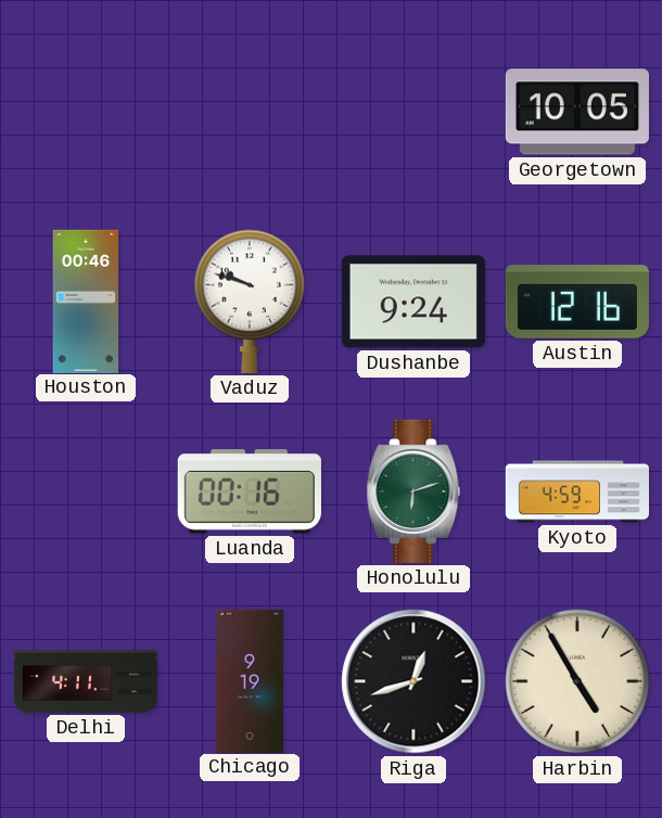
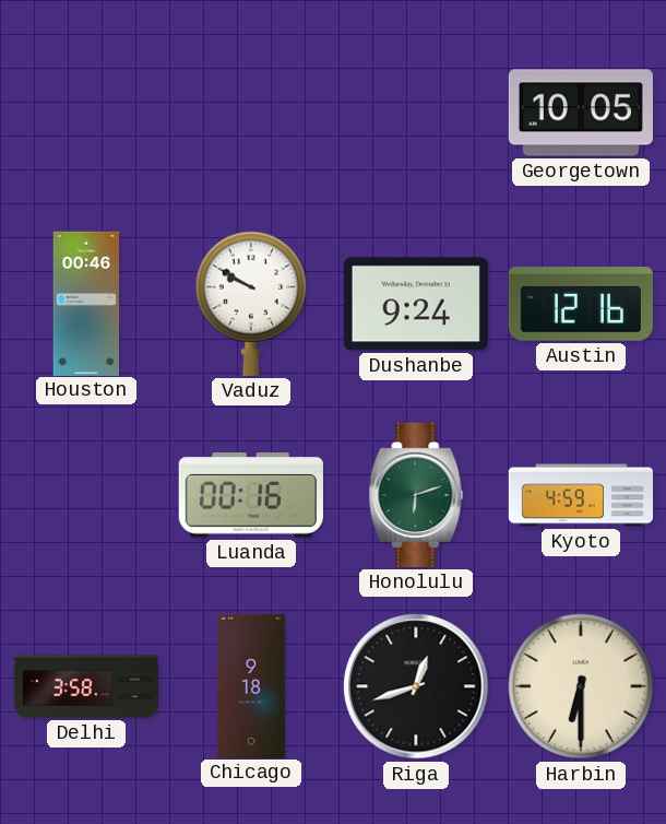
Vaduz: 9:48 -> 9:50
Delhi: 4:11 -> 3:58
Chicago: 9:19 -> 9:18
Harbin: 4:55 -> 6:30
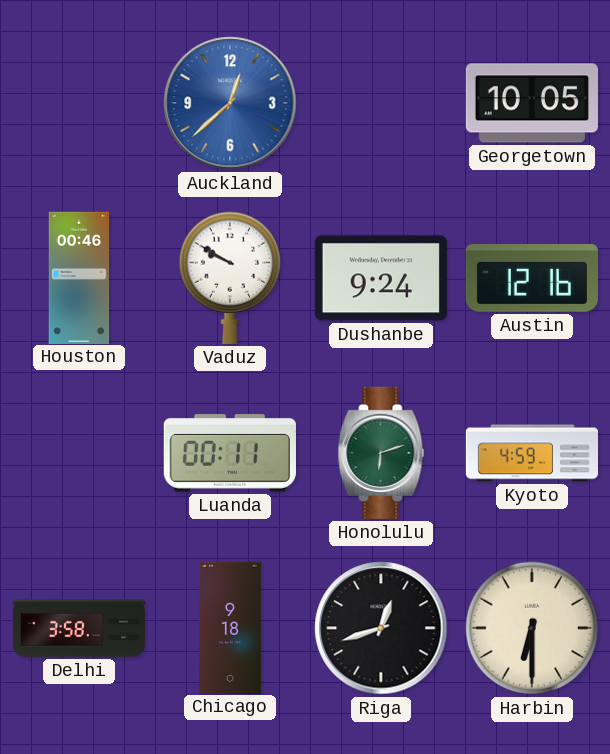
Auckland: none -> 12:38
Luanda: 00:16 -> 00:11
